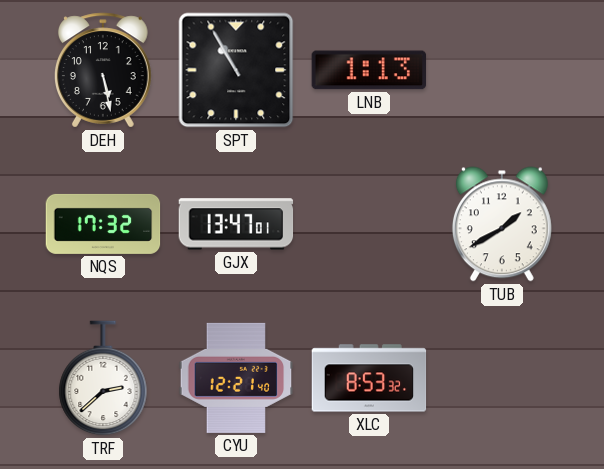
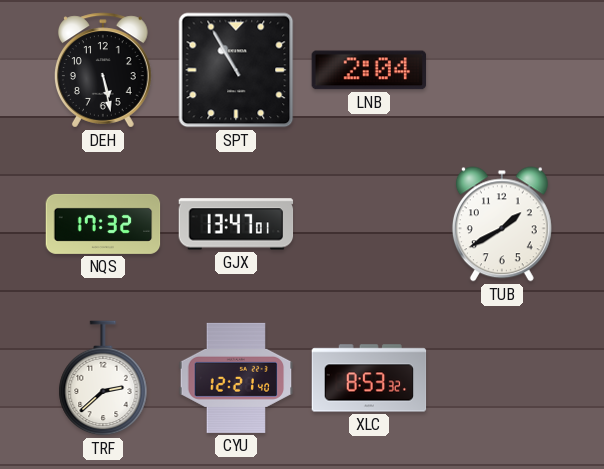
LNB: 1:13 -> 2:04
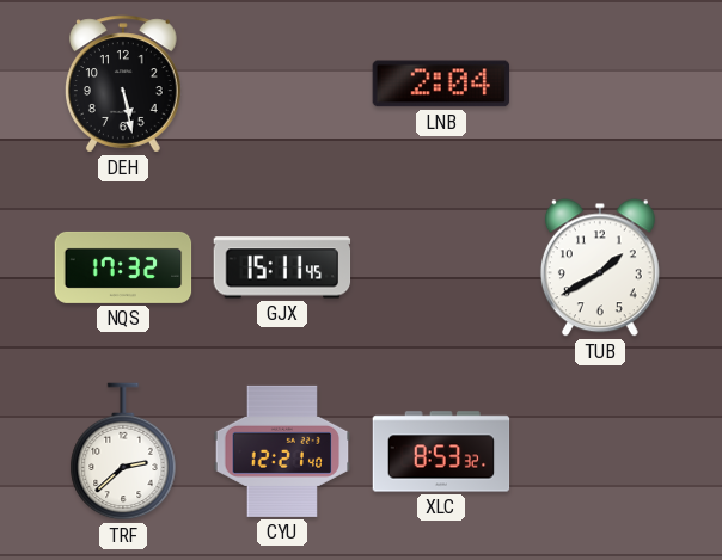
SPT: 10:55 -> none
GJX: 13:47 -> 15:11
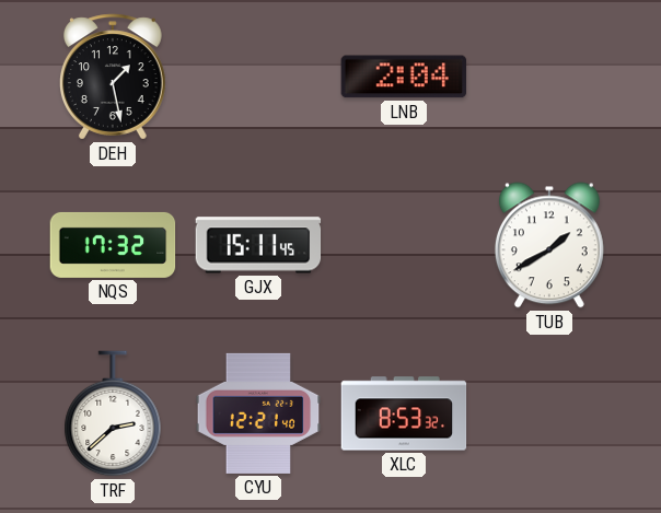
DEH: 5:28 -> 1:28
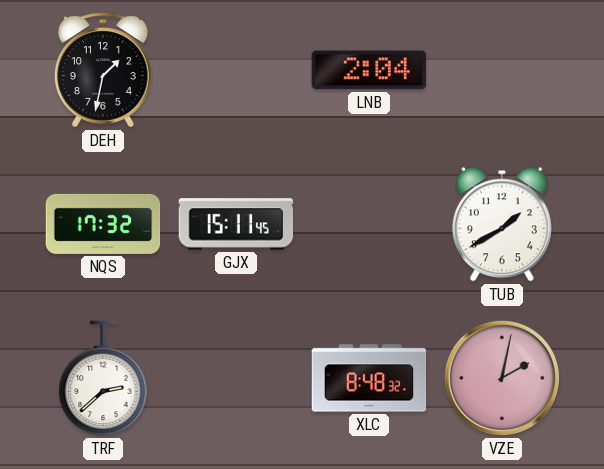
DEH: 1:28 -> 1:32
CYU: 12:21 -> none
XLC: 8:53 -> 8:48
VZE: none -> 2:02
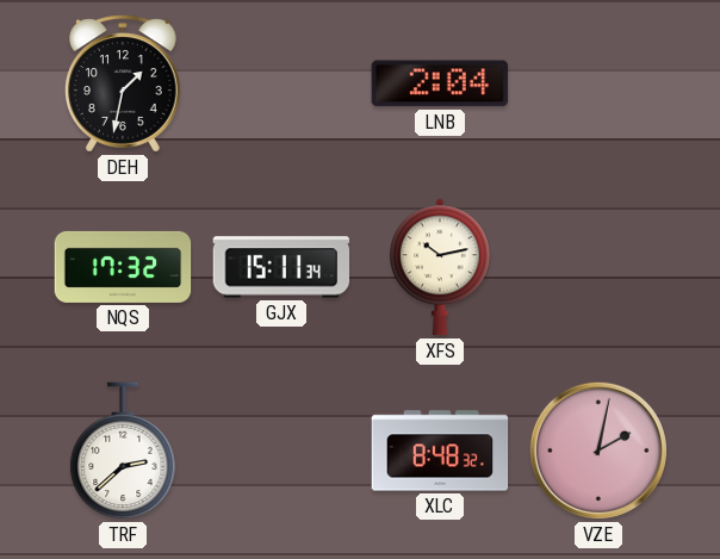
GJX: 15:11:45 -> 15:11:34
XFS: none -> 10:13
TUB: 1:40 -> none
